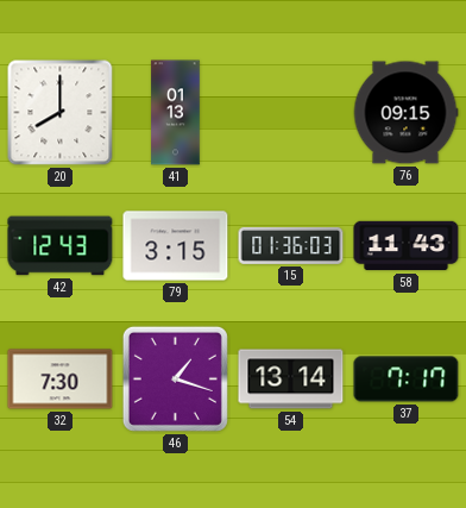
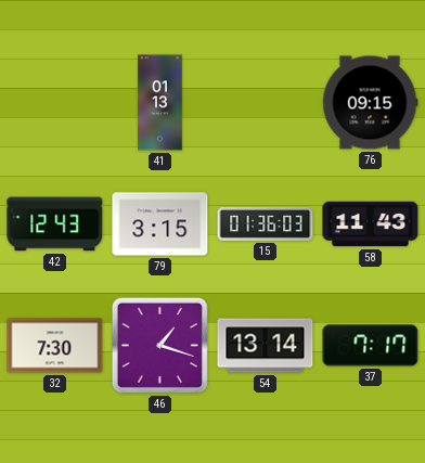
20: 8:00 -> none
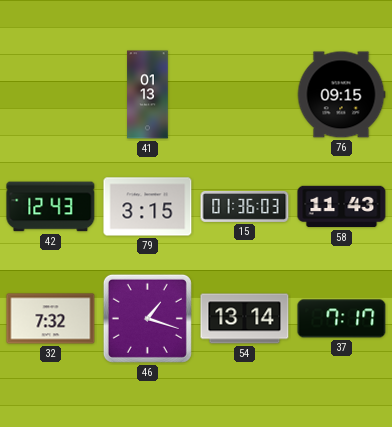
32: 7:30 -> 7:32
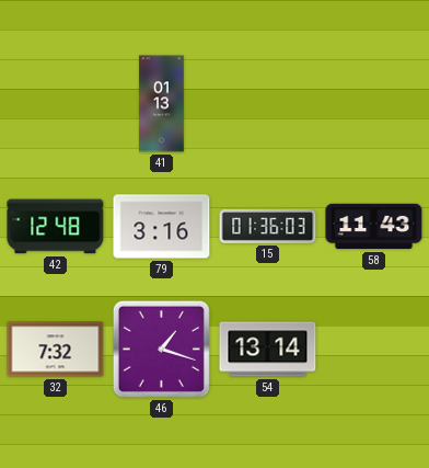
76: 09:15 -> none
42: 12:43 -> 12:48
79: 3:15 -> 3:16
37: 7:17 -> none
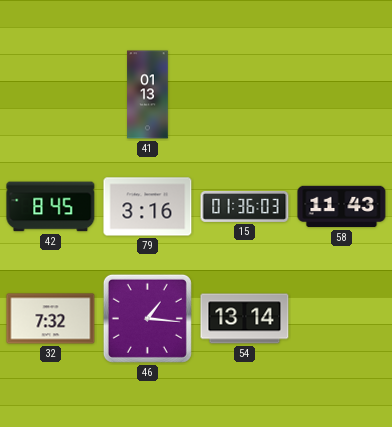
42: 12:48 -> 8:45
46: 1:18 -> 1:16
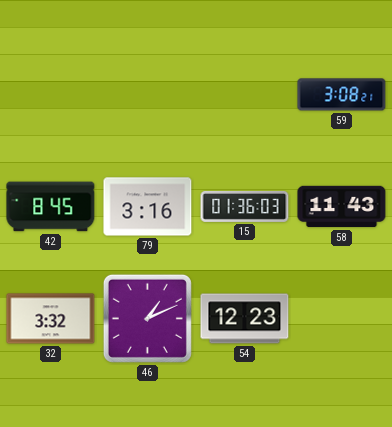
41: 01:13 -> none
59: none -> 3:08
32: 7:32 -> 3:32
46: 1:16 -> 1:11
54: 13:14 -> 12:23
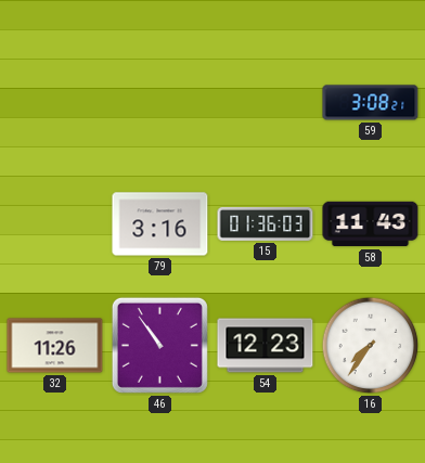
42: 8:45 -> none
32: 3:32 -> 11:26
46: 1:11 -> 10:54
16: none -> 7:36
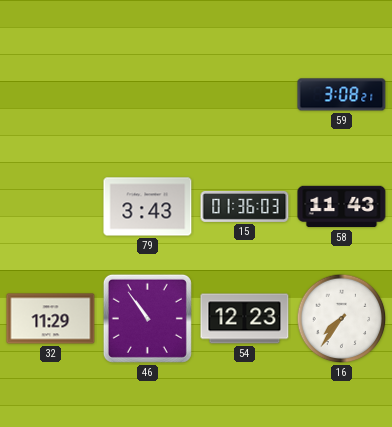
79: 3:16 -> 3:43
32: 11:26 -> 11:29
